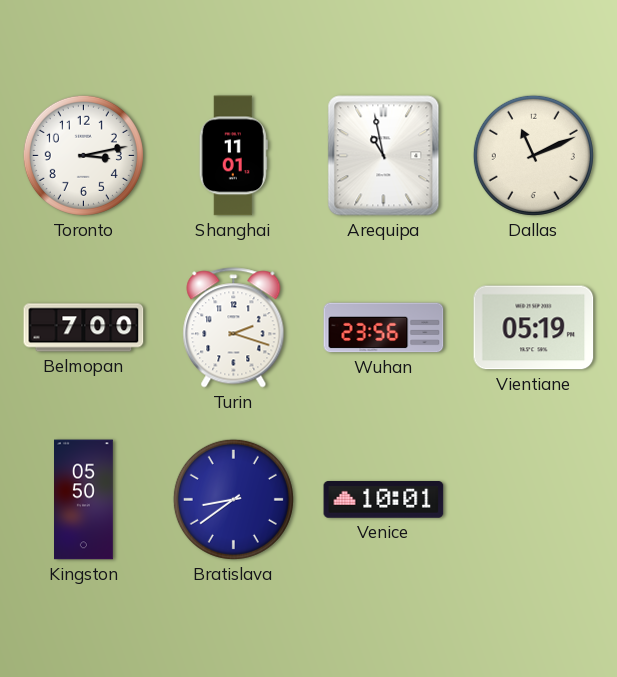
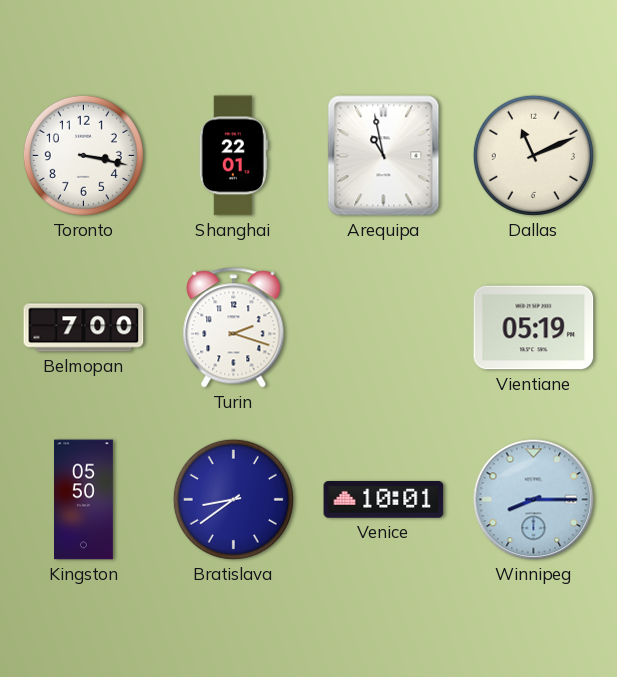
Toronto: 3:13 -> 3:17
Shanghai: 11:01 -> 22:01
Wuhan: 23:56 -> none
Winnipeg: none -> 8:15
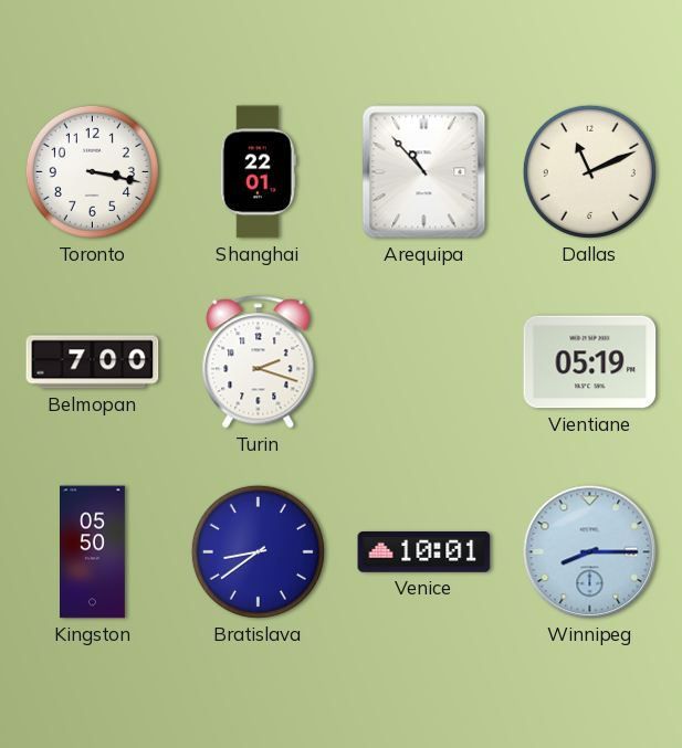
Arequipa: 10:58 -> 10:53
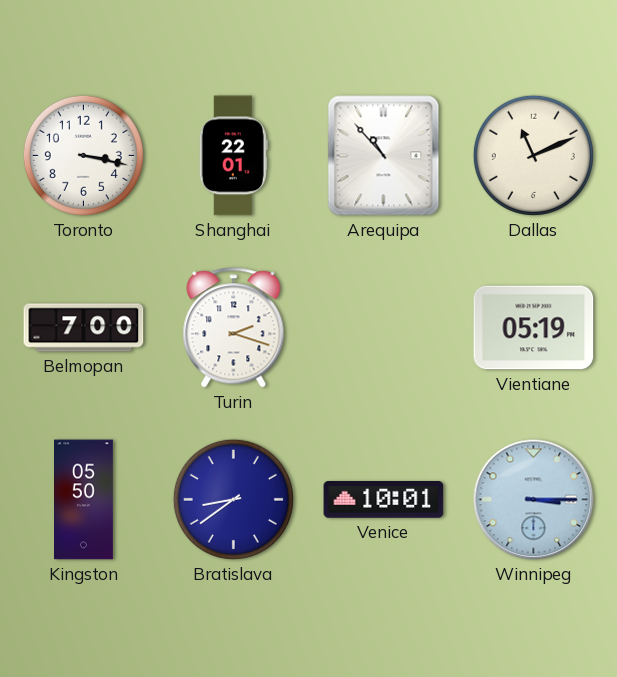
Winnipeg: 8:15 -> 3:15
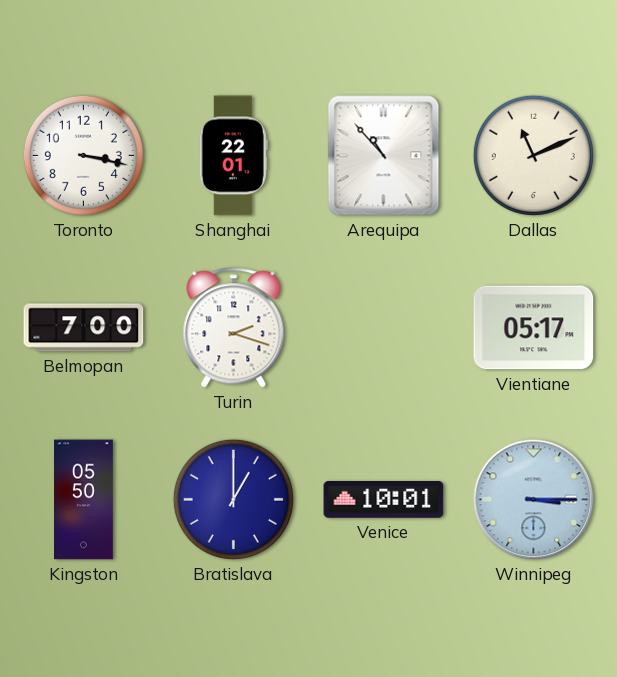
Vientiane: 05:19 -> 05:17
Bratislava: 8:39 -> 1:00
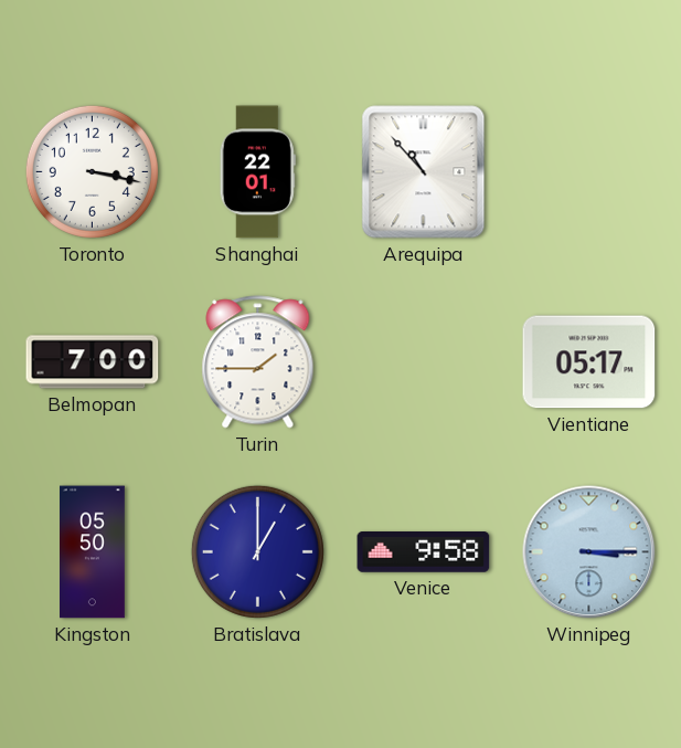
Dallas: 11:11 -> none
Turin: 2:18 -> 1:45
Venice: 10:01 -> 9:58
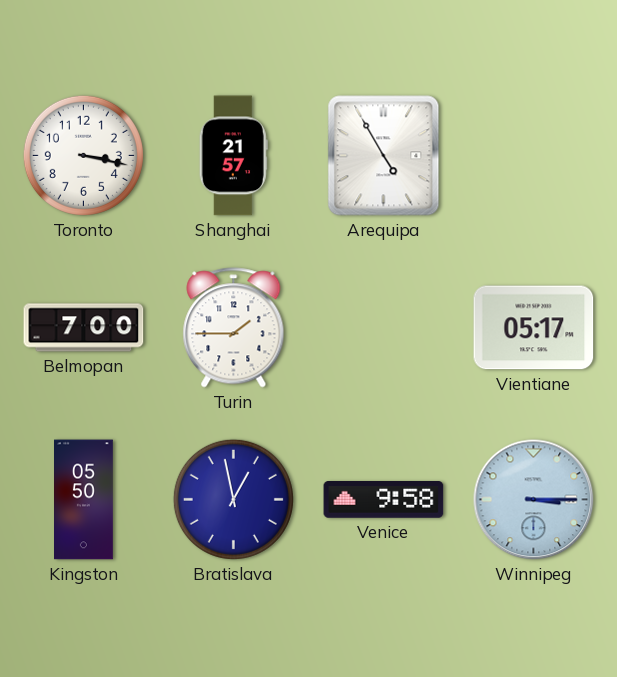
Shanghai: 22:01 -> 21:57
Arequipa: 10:53 -> 4:55
Bratislava: 1:00 -> 12:58
